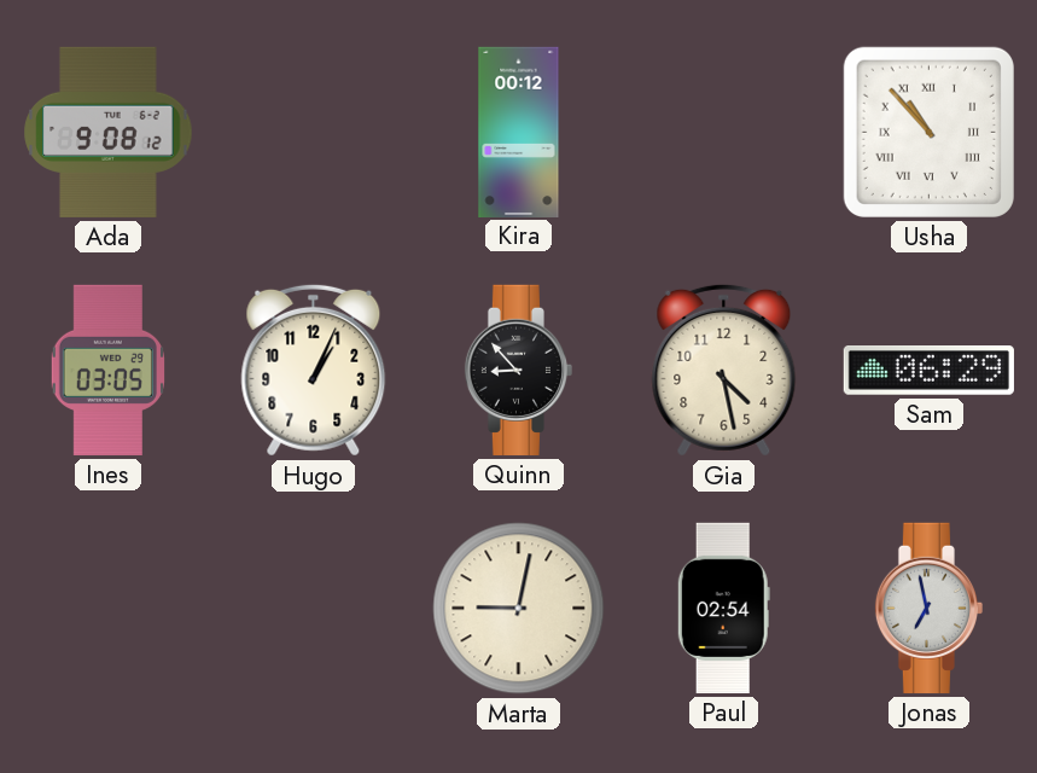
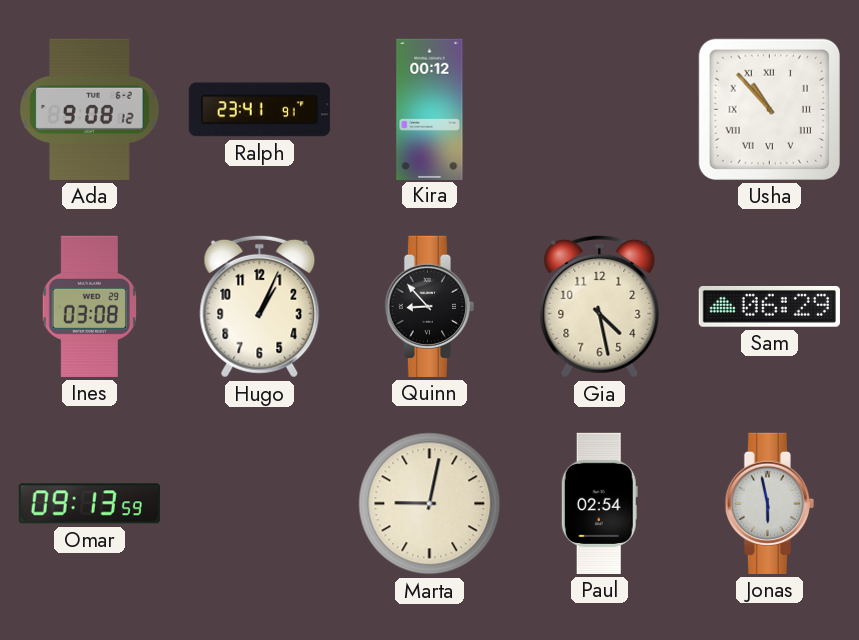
Ralph: none -> 23:41
Ines: 03:05 -> 03:08
Omar: none -> 09:13
Jonas: 6:58 -> 5:58
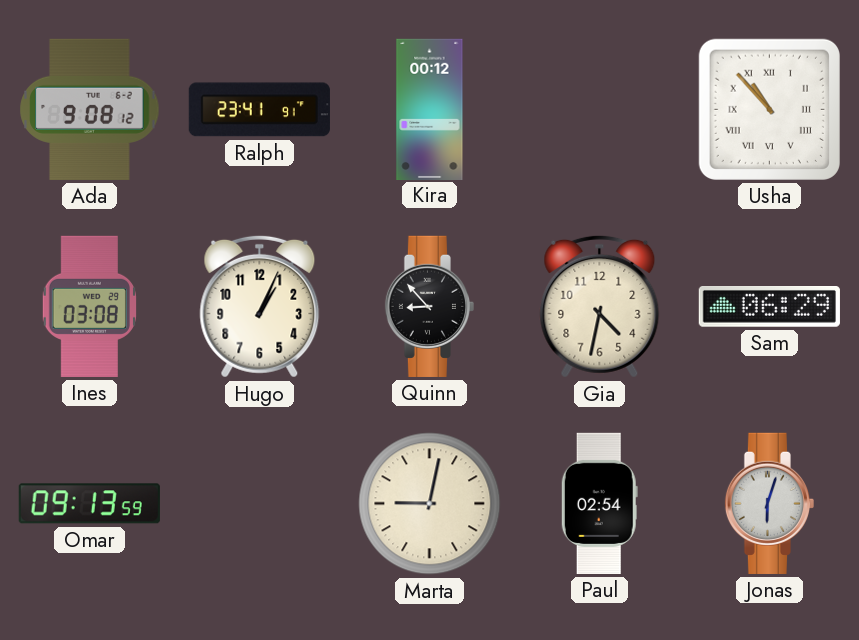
Gia: 4:28 -> 4:32
Jonas: 5:58 -> 6:03
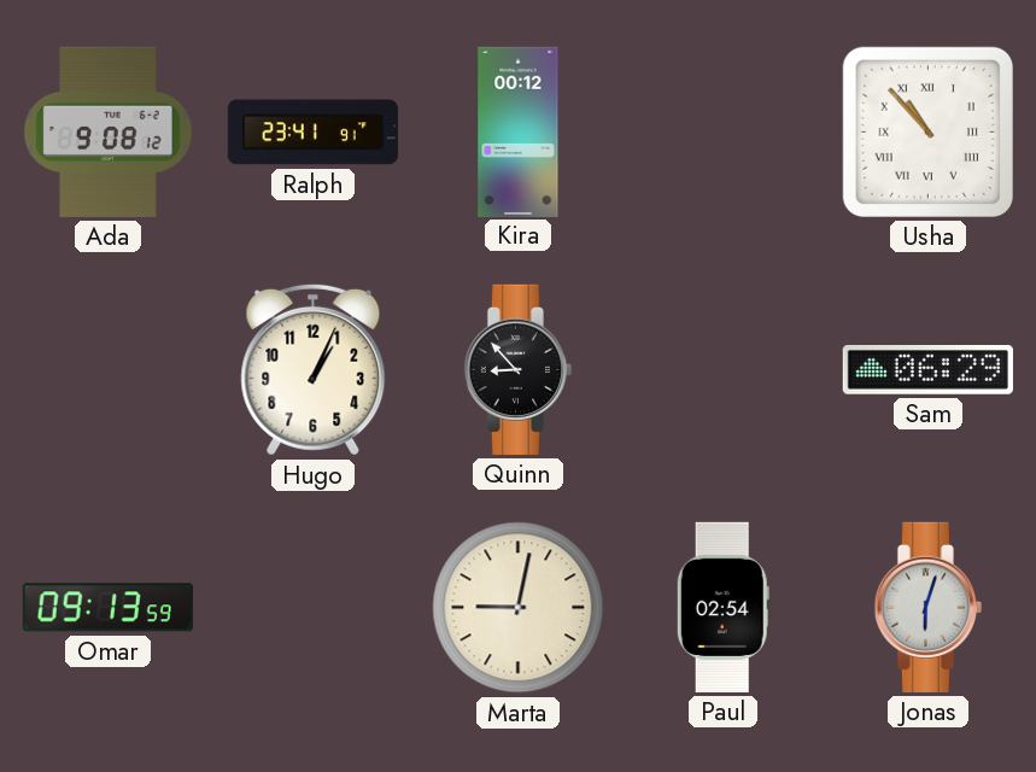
Ines: 03:08 -> none
Gia: 4:32 -> none
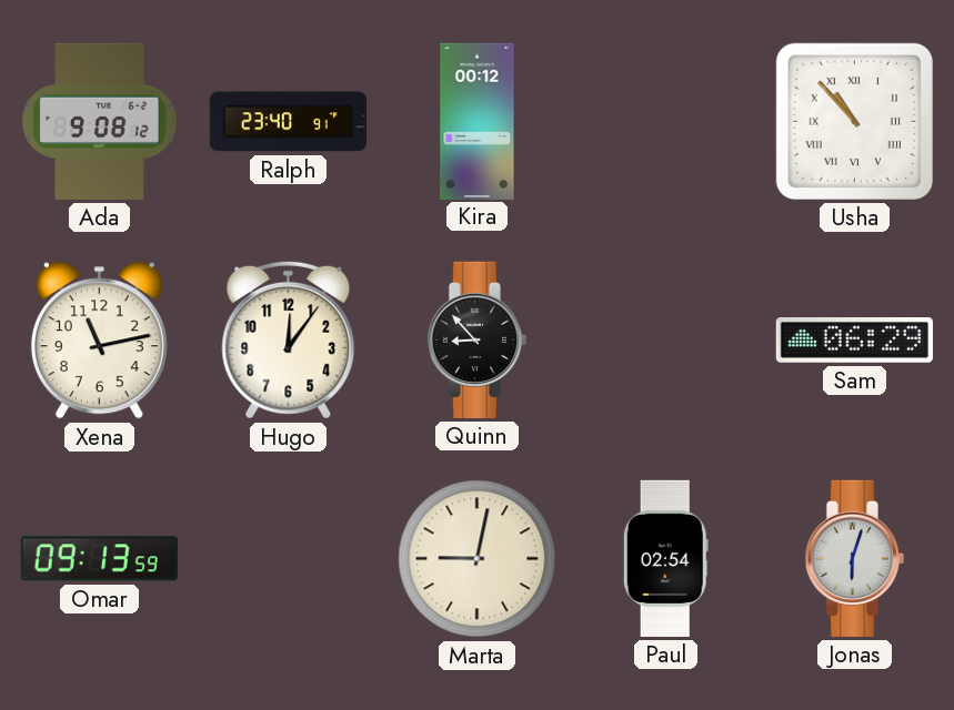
Ralph: 23:41 -> 23:40
Xena: none -> 11:13
Hugo: 1:04 -> 12:06
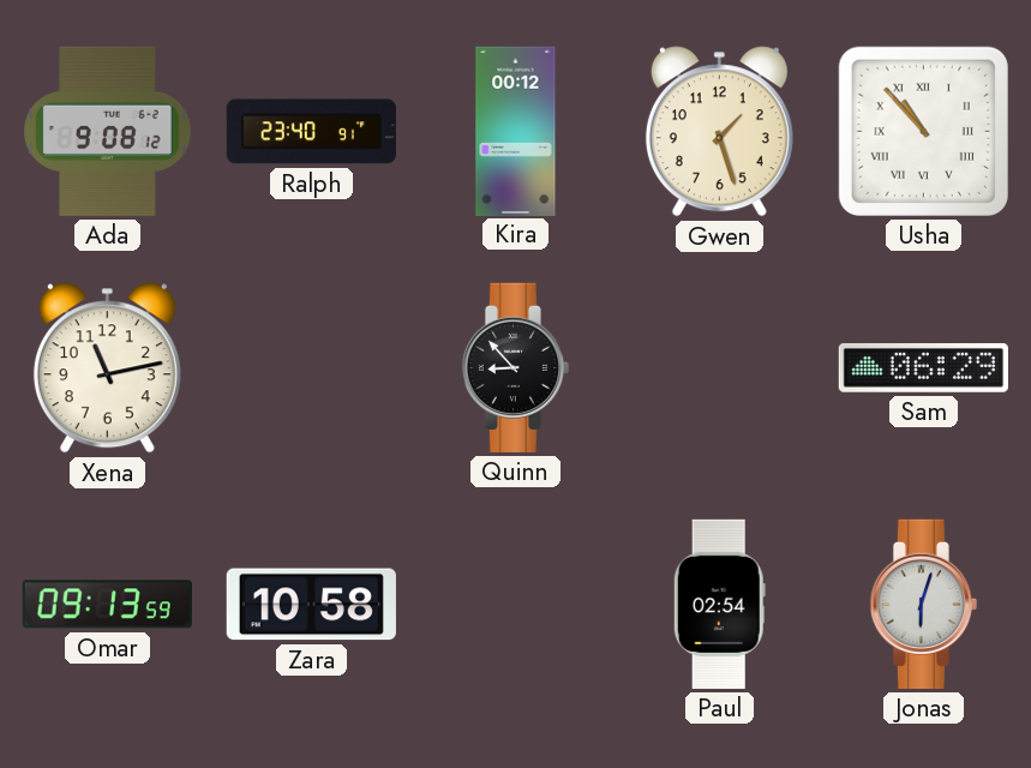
Gwen: none -> 1:27
Hugo: 12:06 -> none
Zara: none -> 10:58
Marta: 9:02 -> none
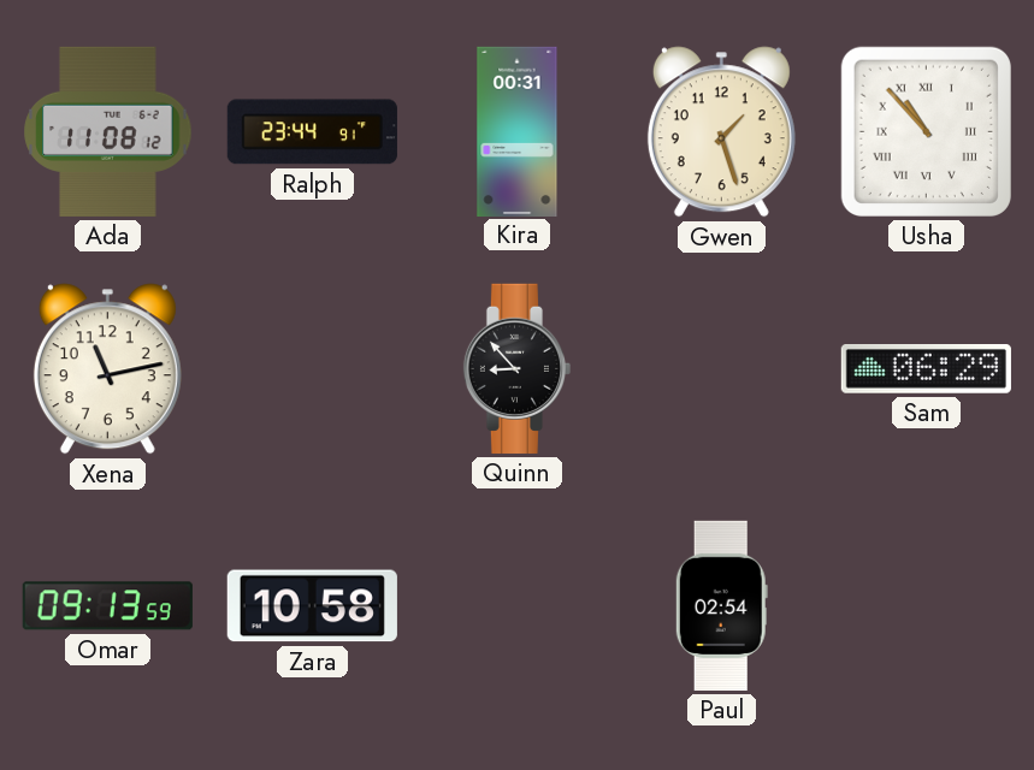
Ada: 9:08 -> 11:08
Ralph: 23:40 -> 23:44
Kira: 00:12 -> 00:31
Jonas: 6:03 -> none
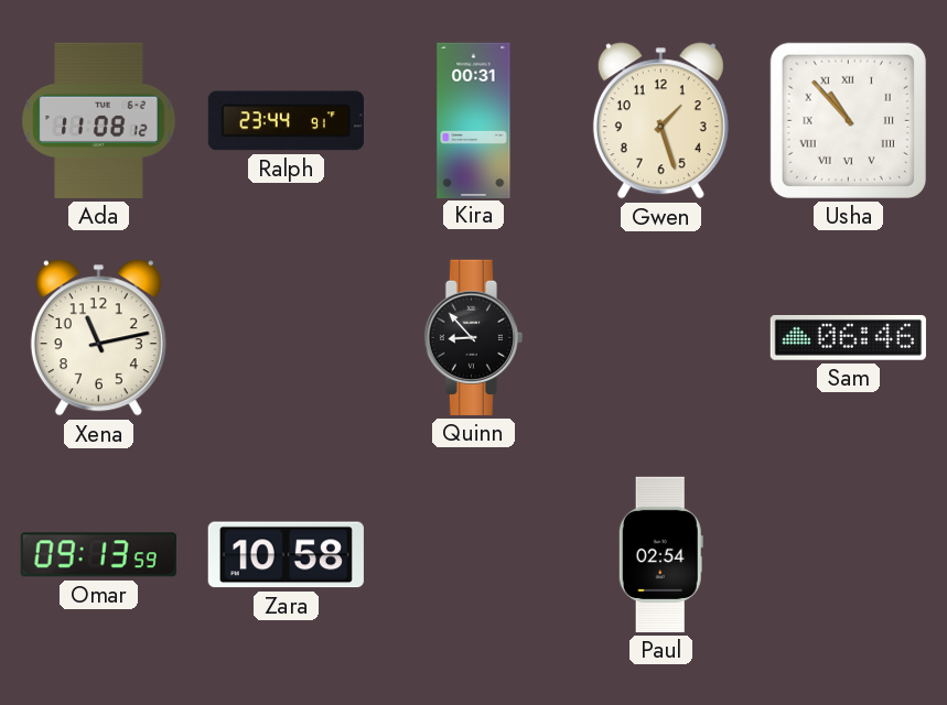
Sam: 06:29 -> 06:46
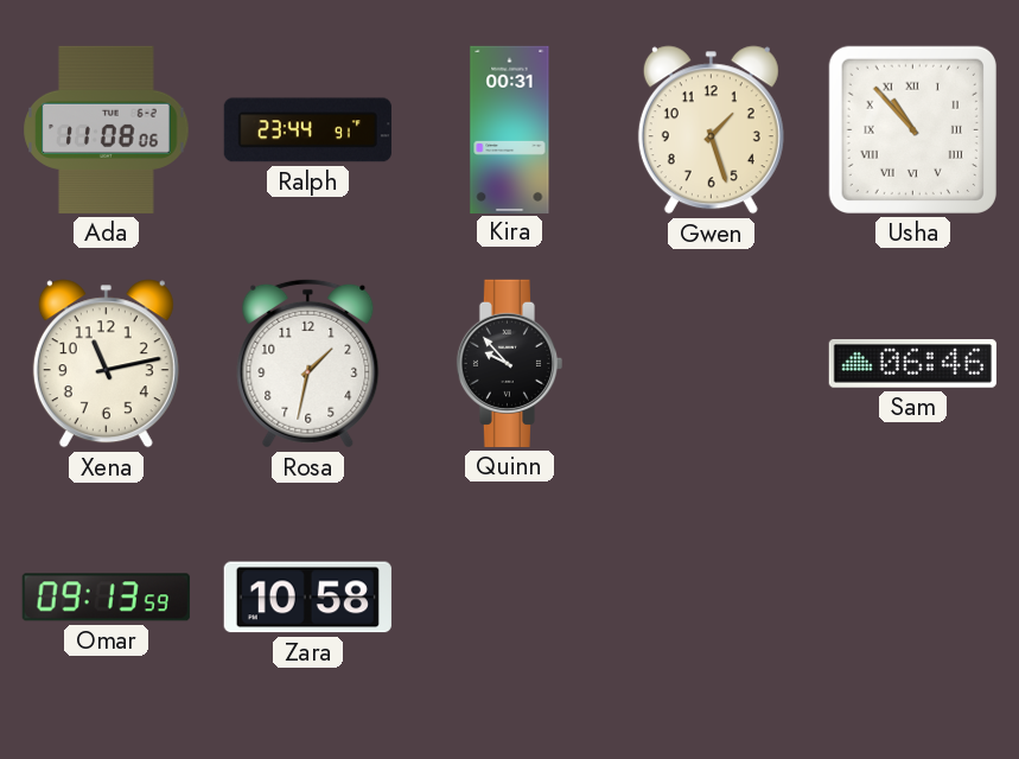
Ada: 11:08:12 -> 11:08:06
Rosa: none -> 1:32
Quinn: 8:53 -> 9:53
Paul: 02:54 -> none
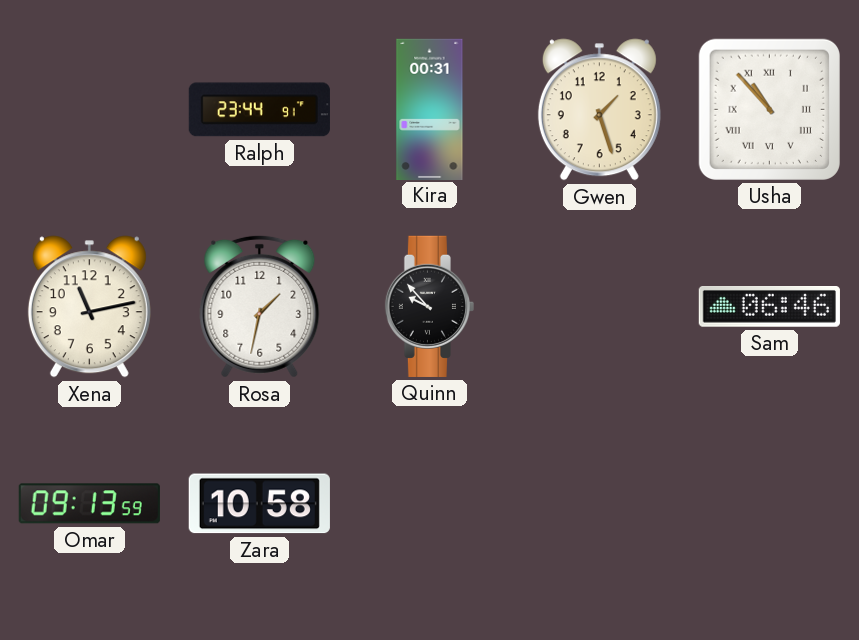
Ada: 11:08 -> none
